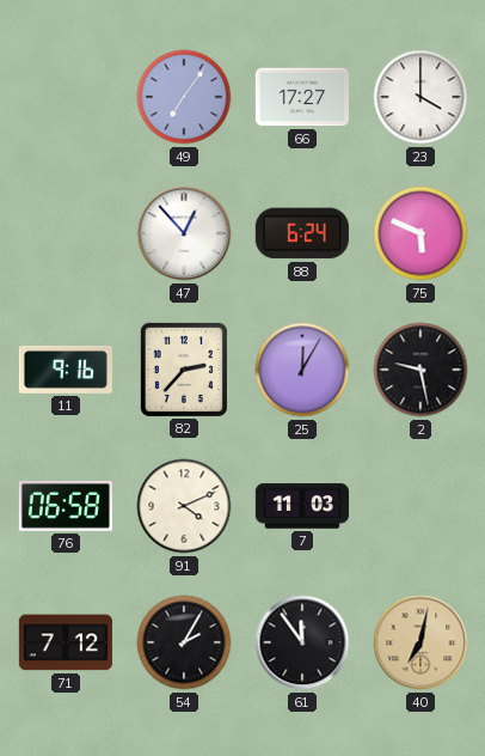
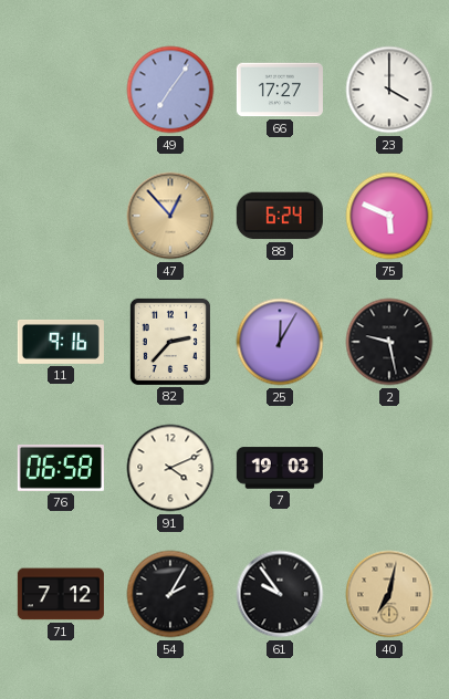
47 dial: white -> champagne
7: 11:03 -> 19:03
61: 11:54 -> 9:54
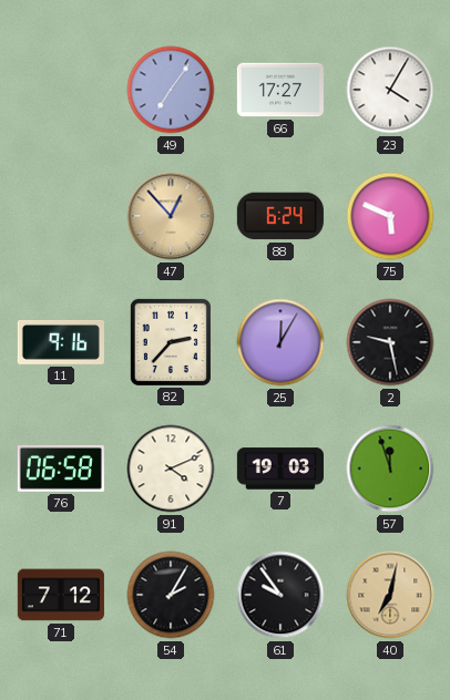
23: 4:00 -> 4:05
57: none -> 11:57
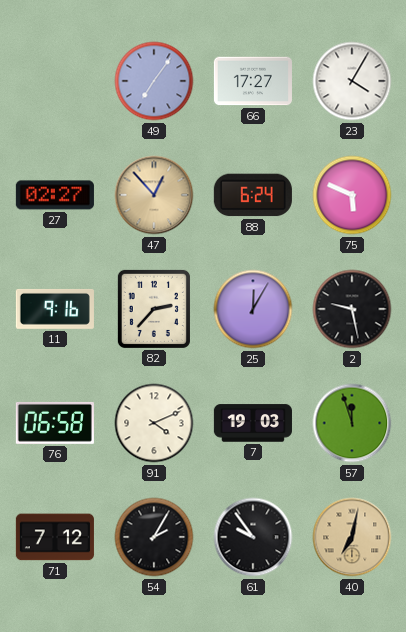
27: none -> 02:27
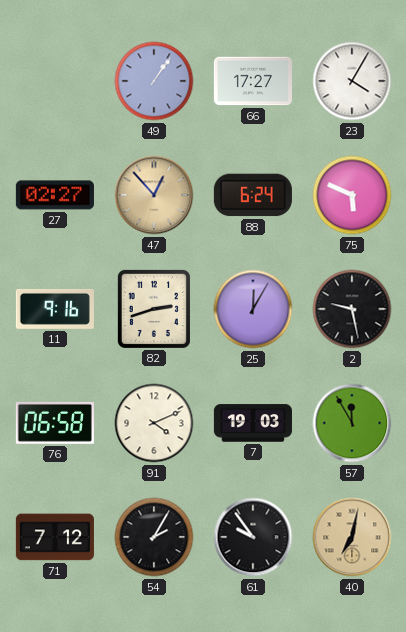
49: 7:06 -> 1:06
82: 2:37 -> 2:42
57: 11:57 -> 11:55
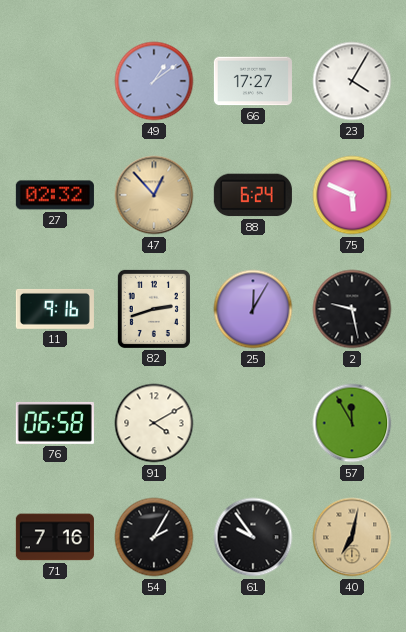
49: 1:06 -> 1:09
27: 02:27 -> 02:32
91: 4:11 -> 4:10
7: 19:03 -> none
71: 7:12 -> 7:16
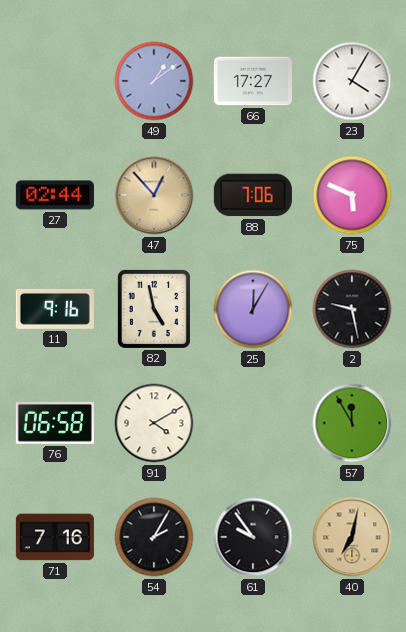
27: 02:32 -> 02:44
88: 6:24 -> 7:06
82: 2:42 -> 4:58
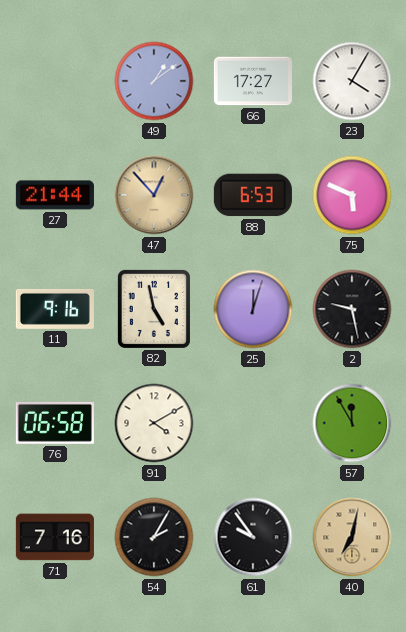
27: 02:44 -> 21:44
88: 7:06 -> 6:53
25: 12:05 -> 12:03
